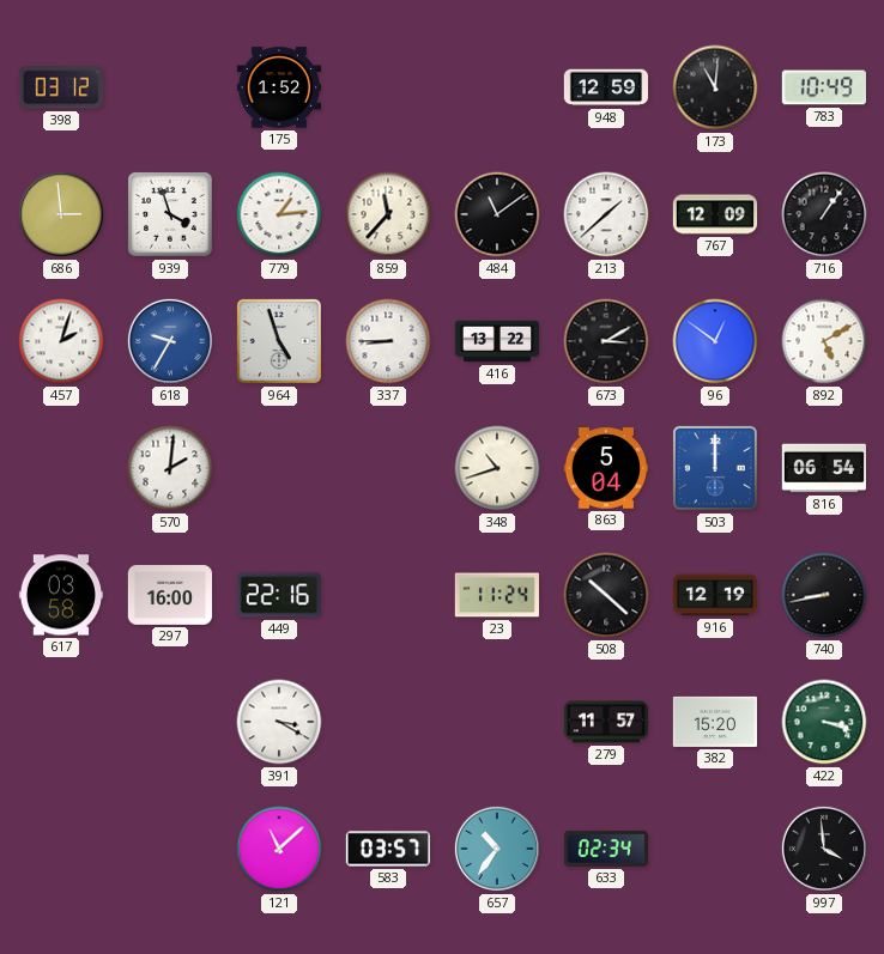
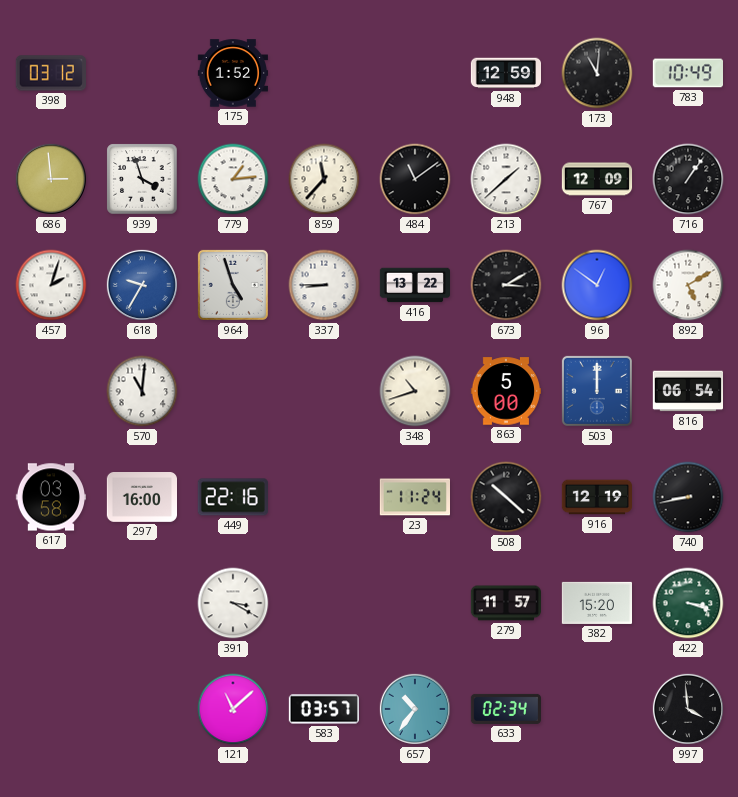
570: 2:01 -> 11:01
863: 5:04 -> 5:00
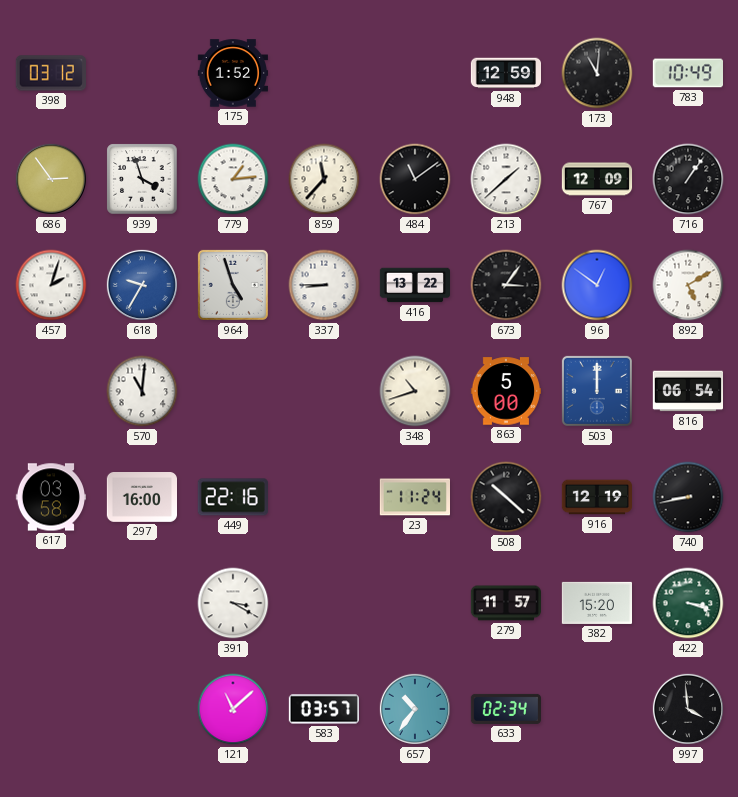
686: 2:59 -> 2:54
673: 3:10 -> 3:06
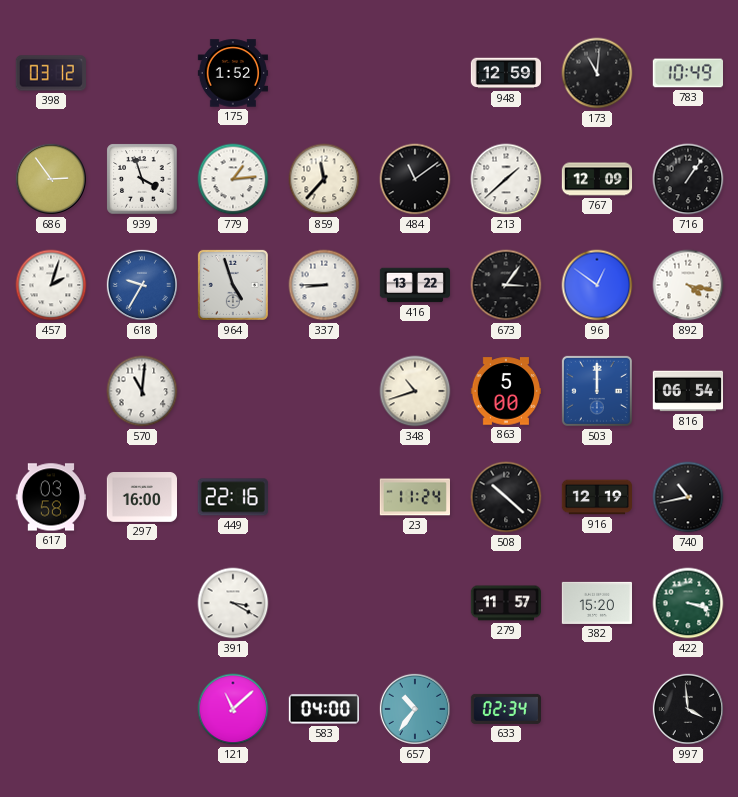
892: 5:10 -> 4:17
740: 8:43 -> 10:43
583: 03:57 -> 04:00
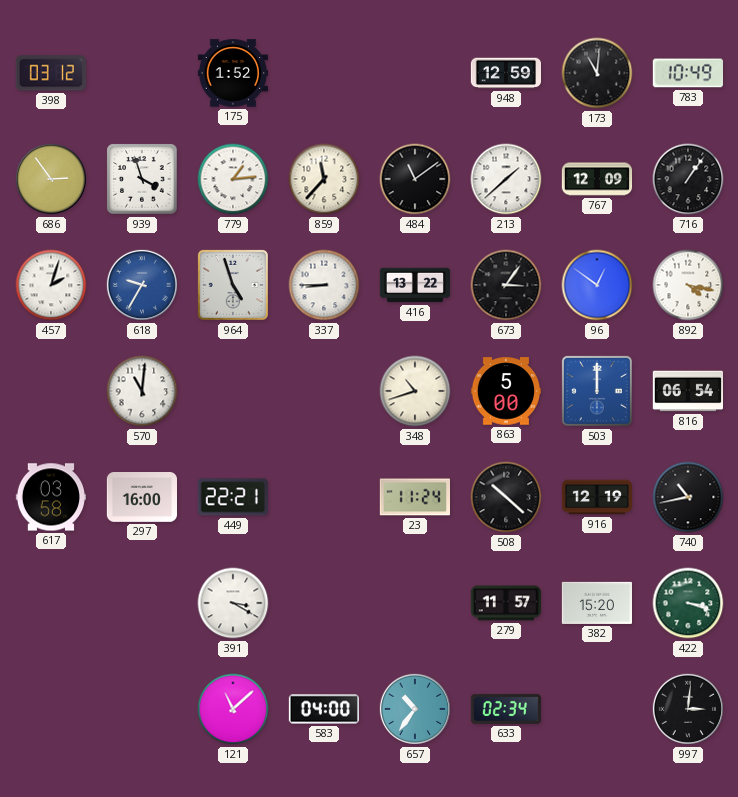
449: 22:16 -> 22:21
997: 3:59 -> 3:01
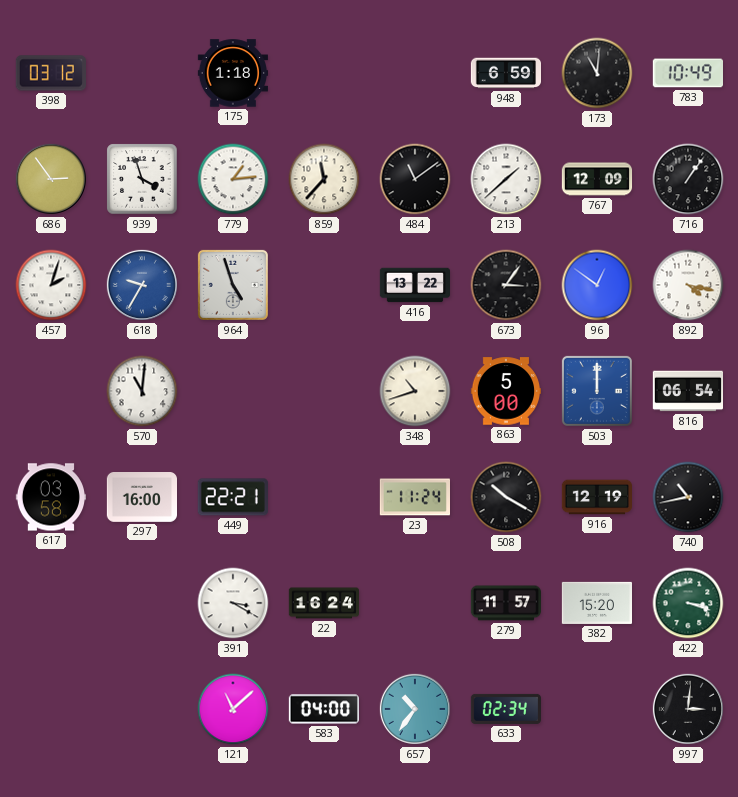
175: 1:52 -> 1:18
948: 12:59 -> 6:59
337: 8:45 -> none
508: 10:22 -> 10:20
22: none -> 16:24
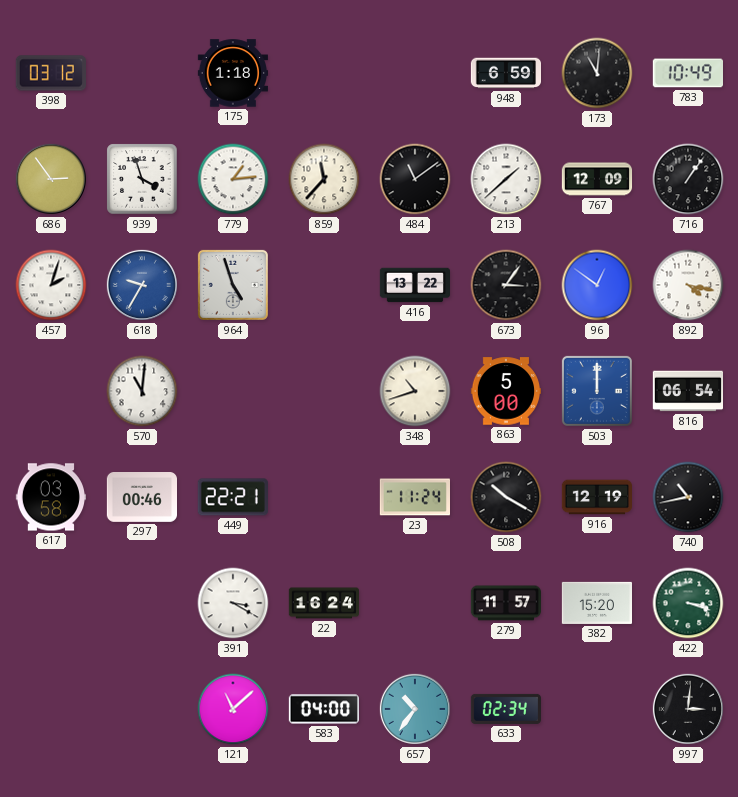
297: 16:00 -> 00:46
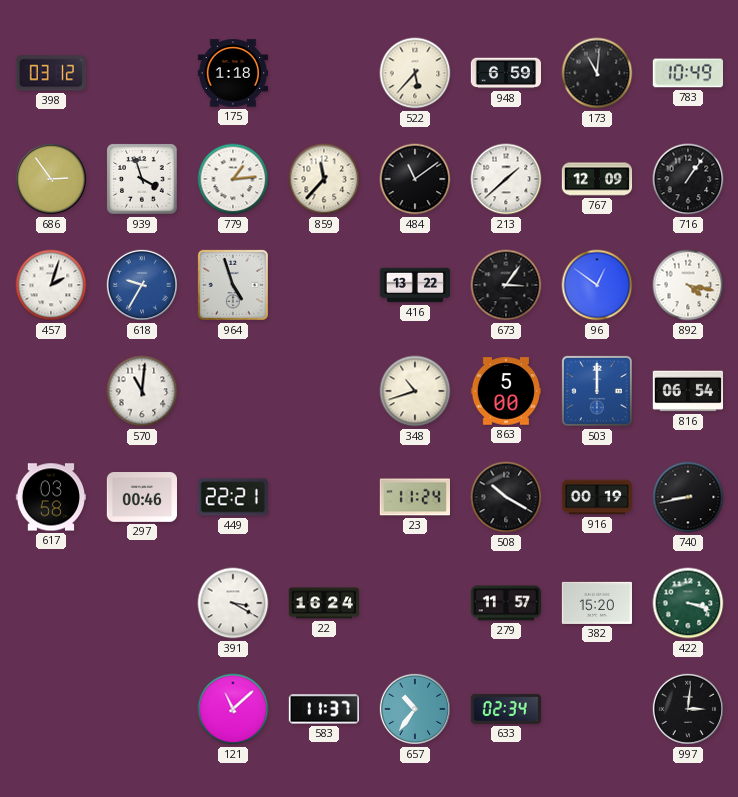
522: none -> 5:37
916: 12:19 -> 00:19
740: 10:43 -> 8:43
583: 04:00 -> 11:37
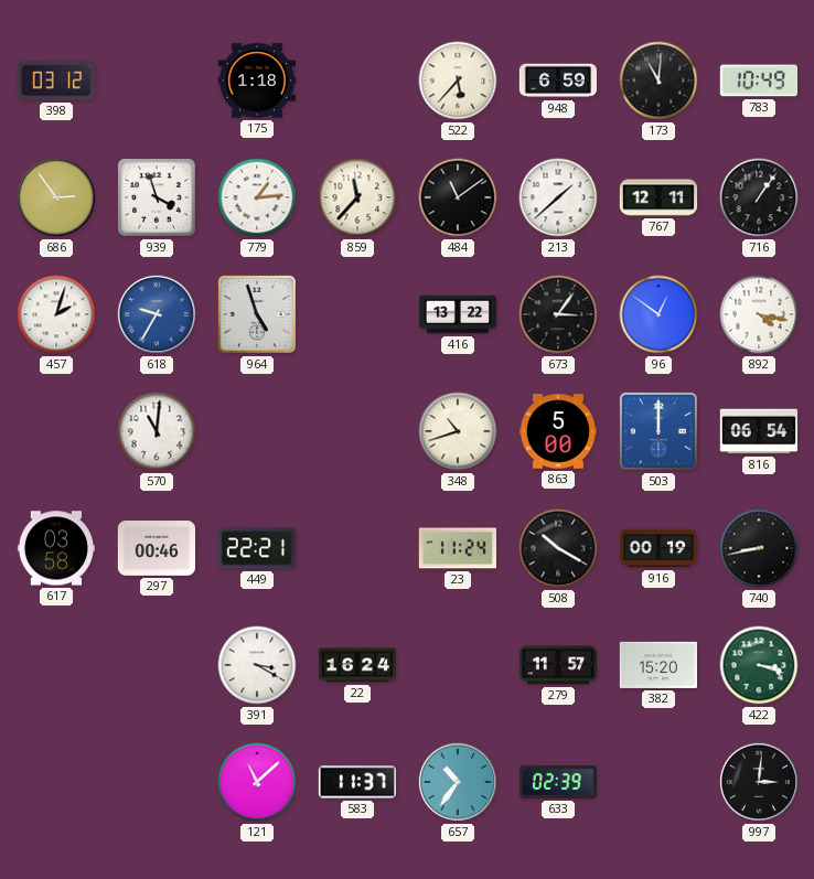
767: 12:09 -> 12:11
633: 02:34 -> 02:39
